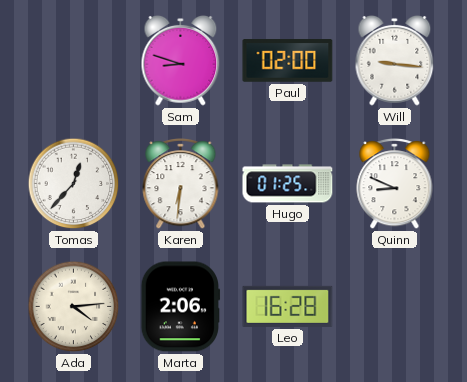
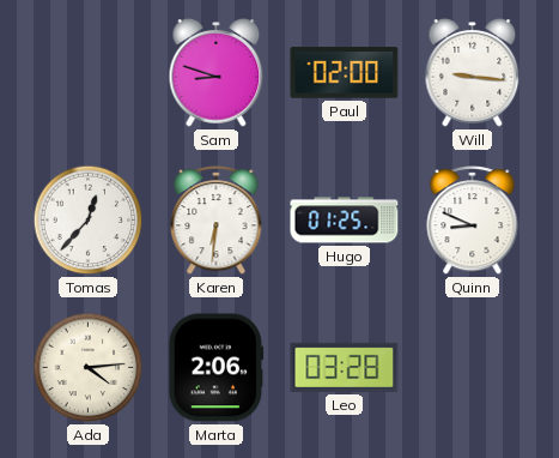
Leo: 16:28 -> 03:28
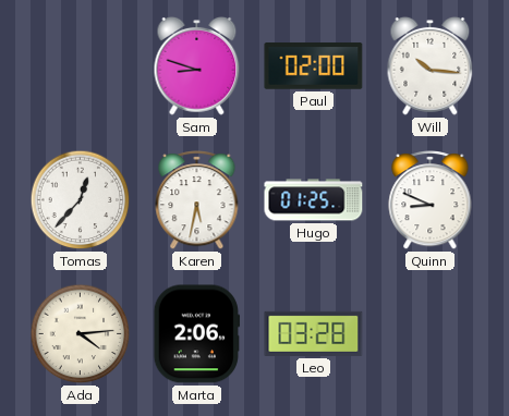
Will: 9:16 -> 10:16
Karen: 6:31 -> 5:32
